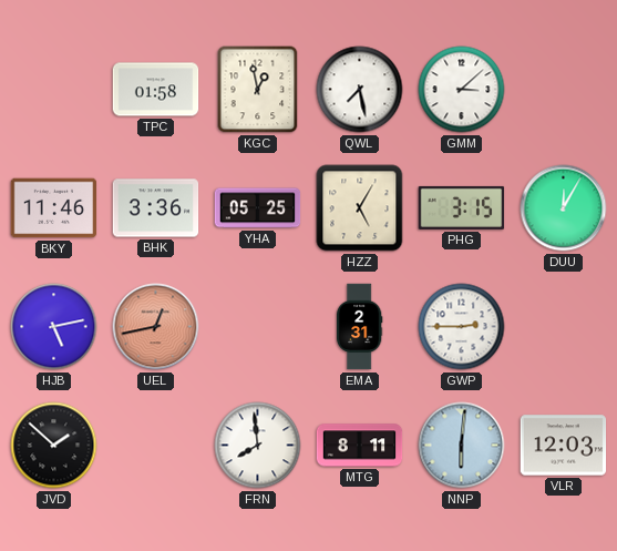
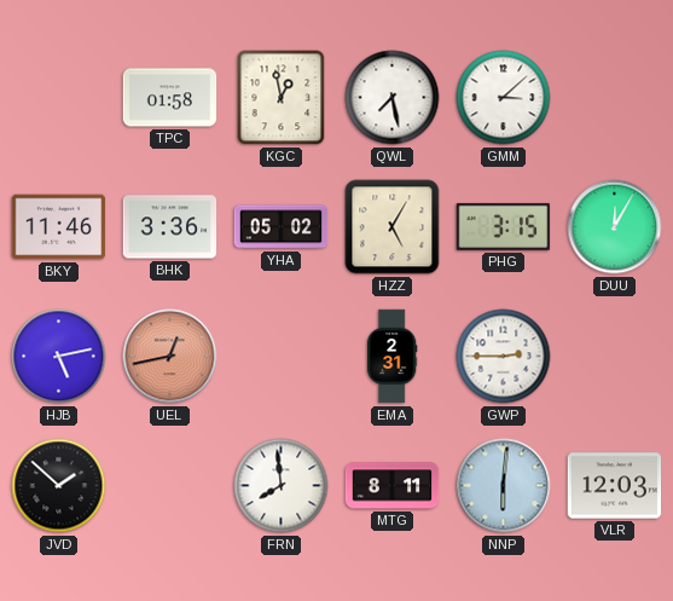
YHA: 05:25 -> 05:02
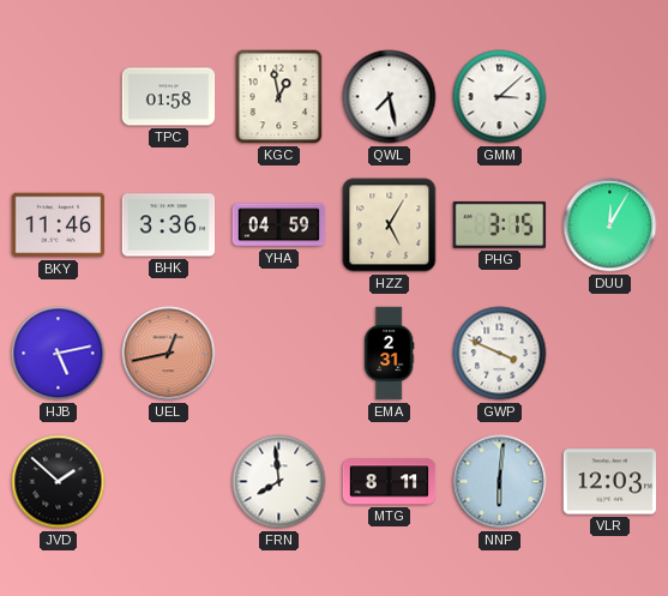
YHA: 05:02 -> 04:59
GWP: 2:45 -> 3:49
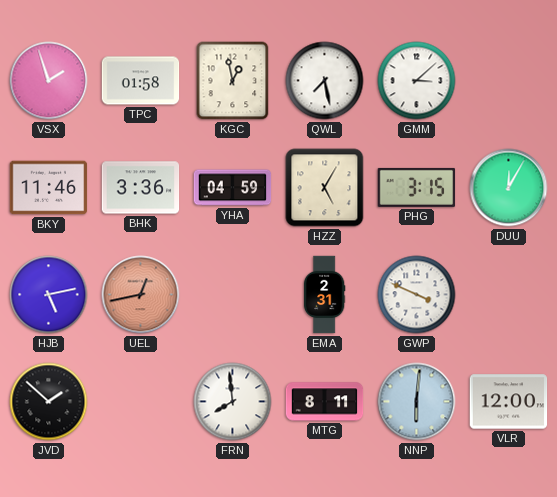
VSX: none -> 1:57
VLR: 12:03 -> 12:00
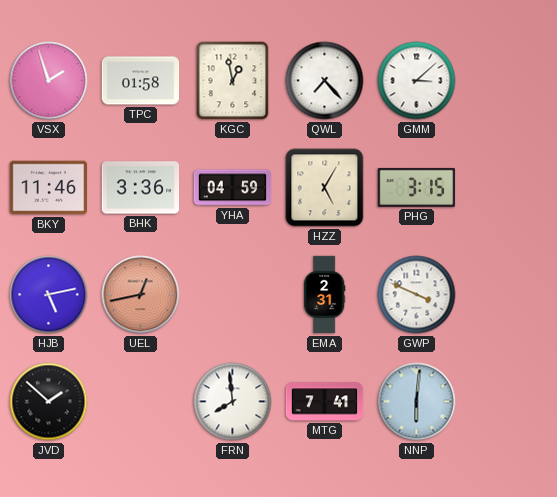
QWL: 7:28 -> 7:23
DUU: 12:05 -> none
MTG: 8:11 -> 7:41
VLR: 12:00 -> none
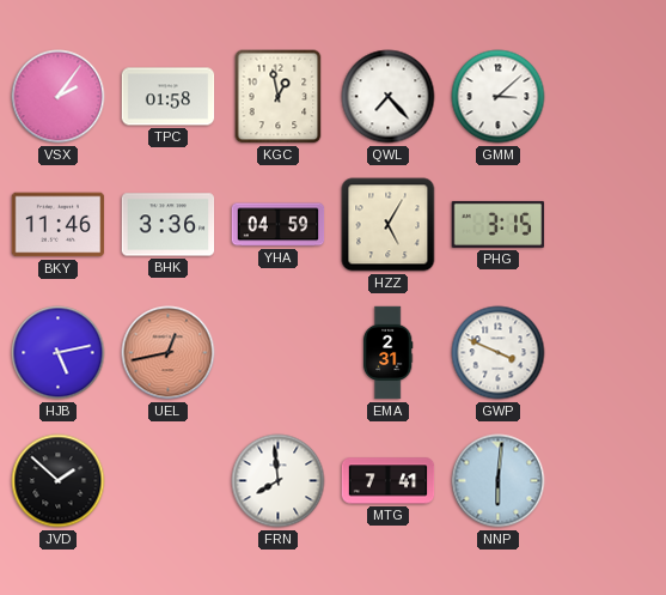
VSX: 1:57 -> 2:06
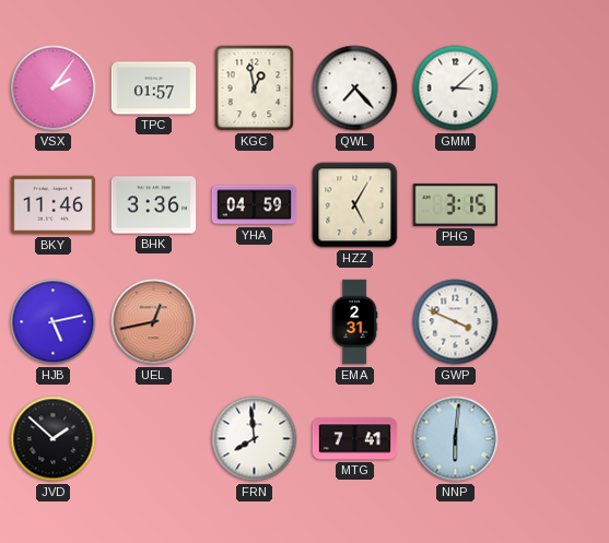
TPC: 01:58 -> 01:57
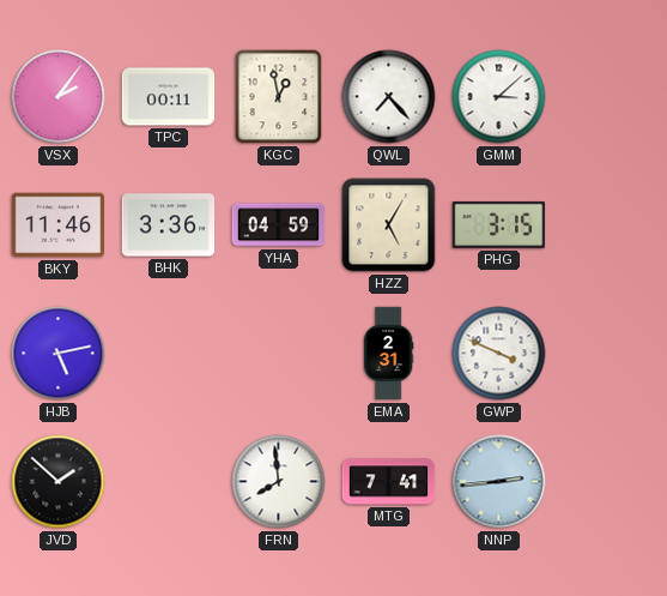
TPC: 01:57 -> 00:11
UEL: 12:43 -> none
NNP: 6:01 -> 2:44
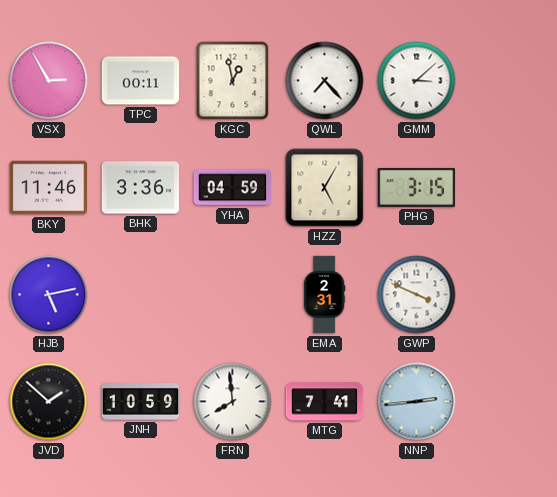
VSX: 2:06 -> 2:55
JNH: none -> 10:59
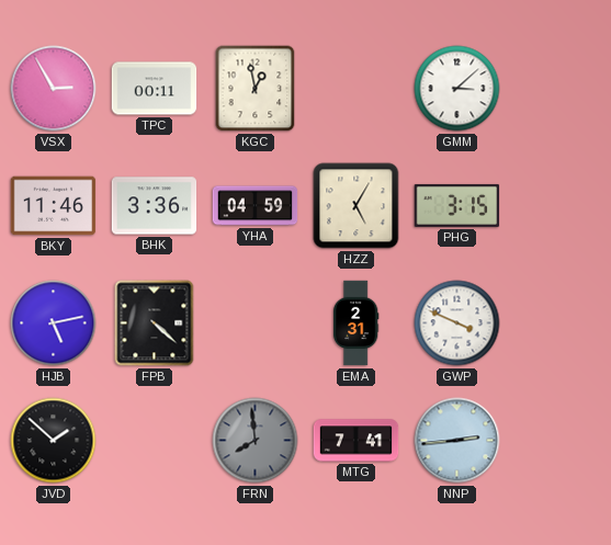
QWL: 7:23 -> none
FPB: none -> 4:22
JNH: 10:59 -> none
FRN dial: white -> grey
